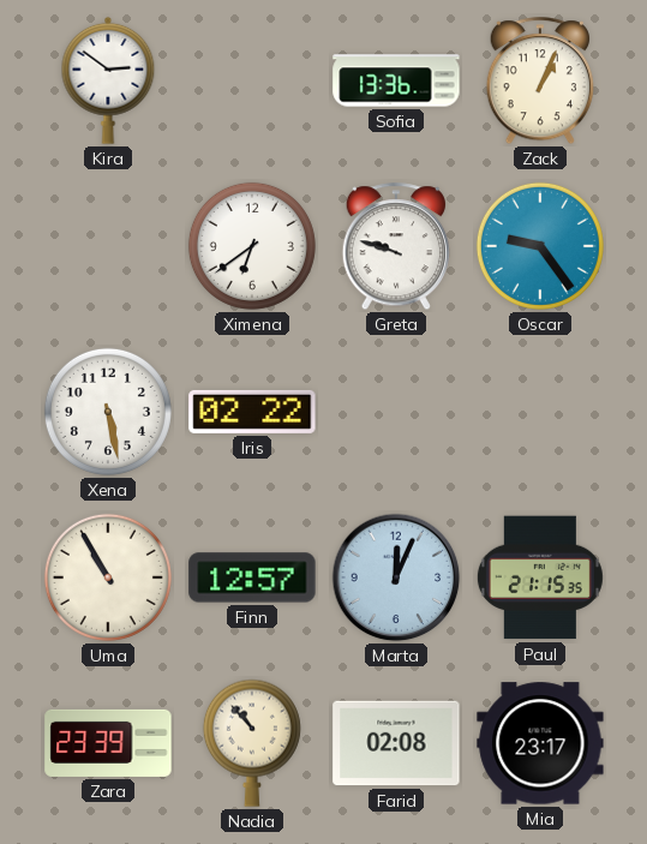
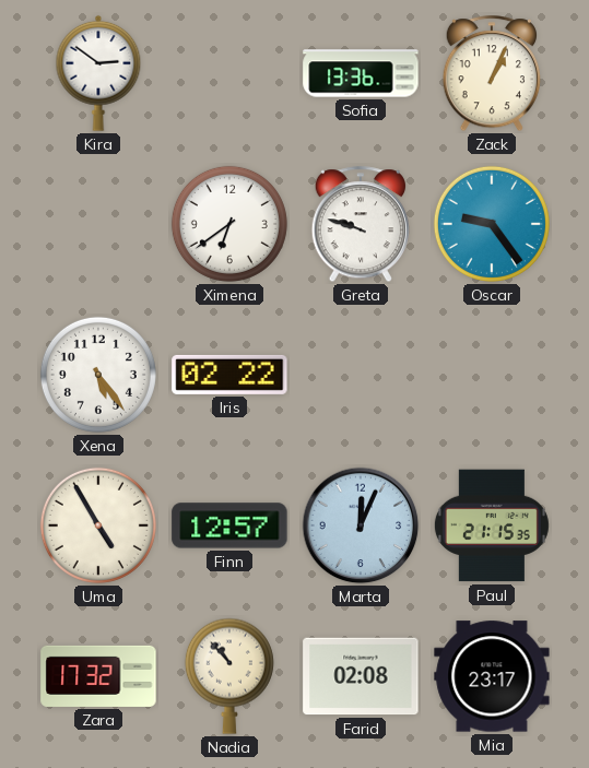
Xena: 5:28 -> 5:24
Uma: 10:55 -> 4:55
Zara: 23:39 -> 17:32
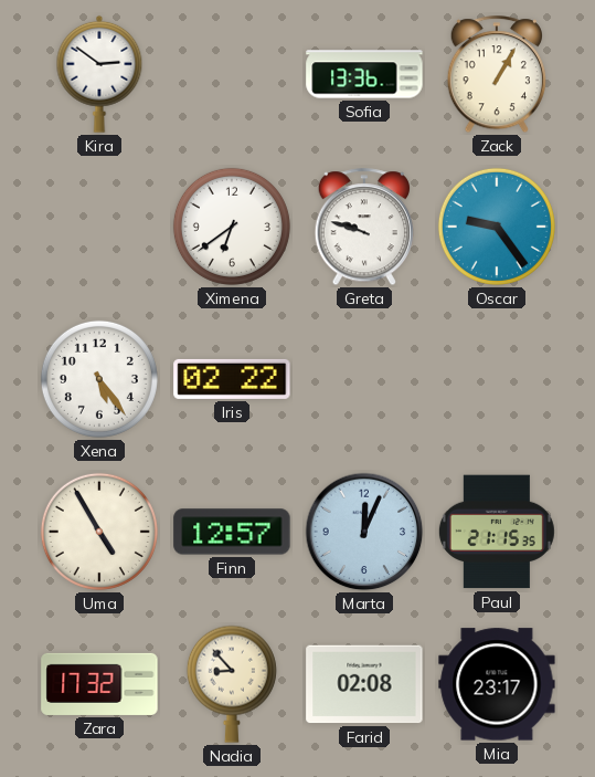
Zack: 1:04 -> 1:05
Nadia: 10:53 -> 8:53
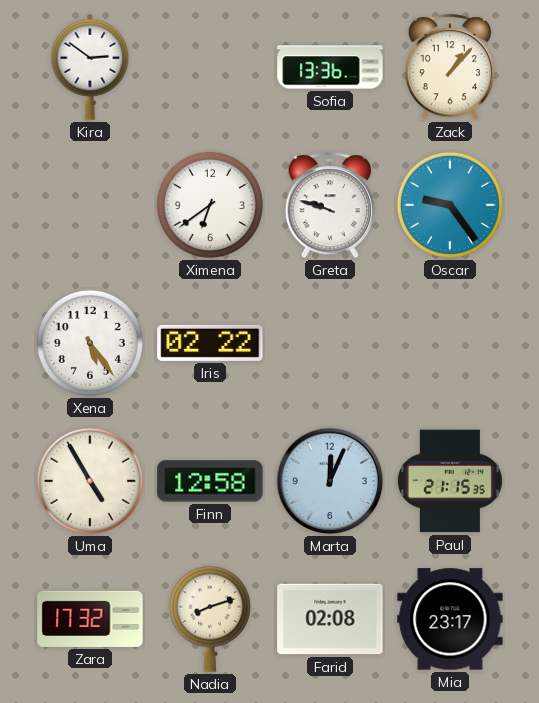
Zack: 1:05 -> 1:07
Finn: 12:57 -> 12:58
Nadia: 8:53 -> 8:12
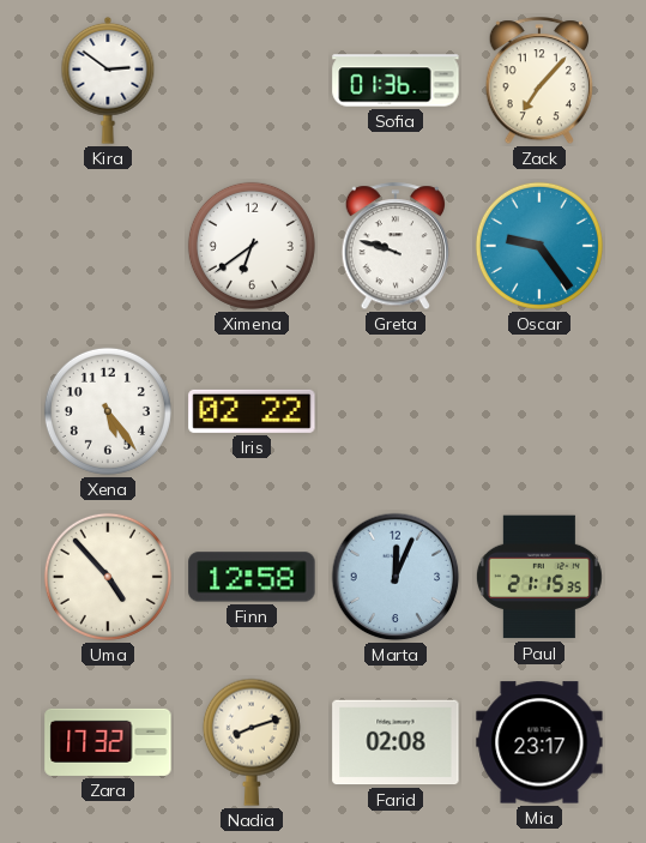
Sofia: 13:36 -> 01:36
Zack: 1:07 -> 7:07
Uma: 4:55 -> 4:53
